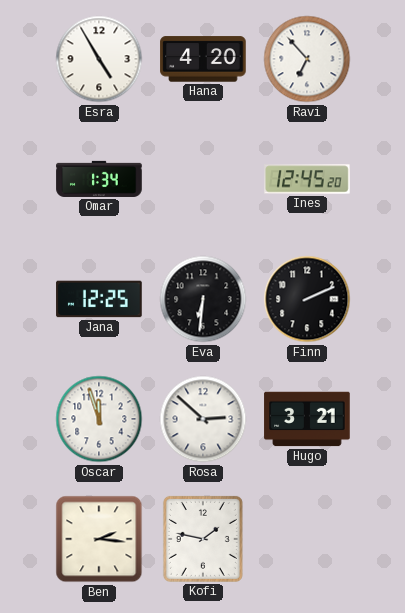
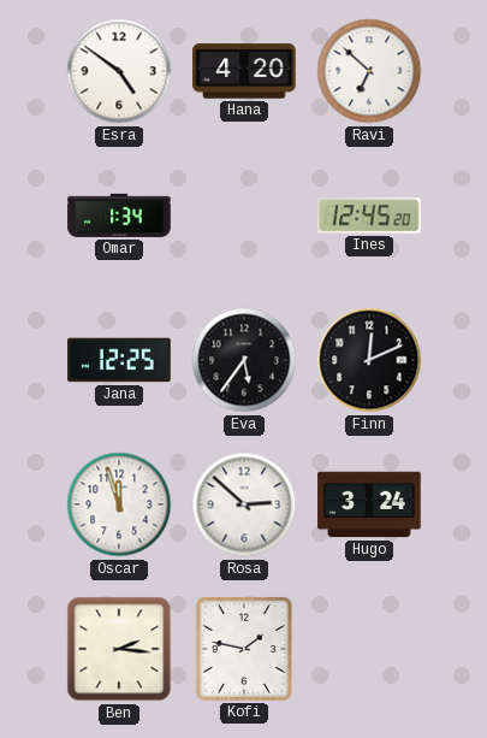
Esra: 4:55 -> 4:51
Ravi: 6:53 -> 6:52
Eva: 6:31 -> 5:36
Finn: 2:11 -> 12:11
Hugo: 3:21 -> 3:24
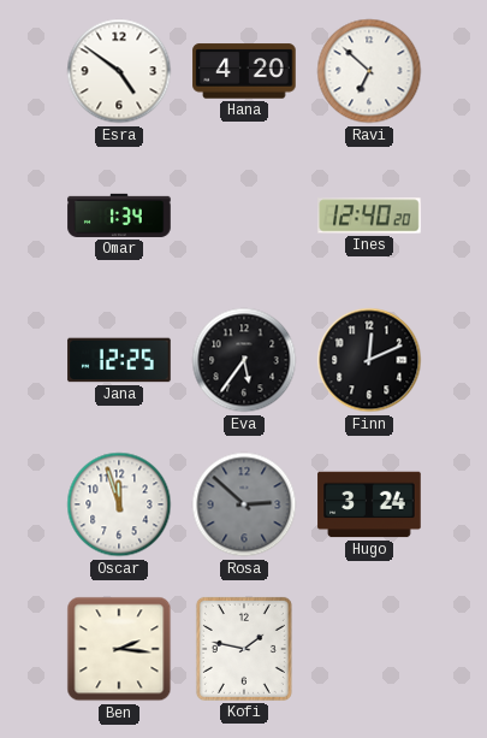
Ines: 12:45 -> 12:40
Rosa dial: white -> grey
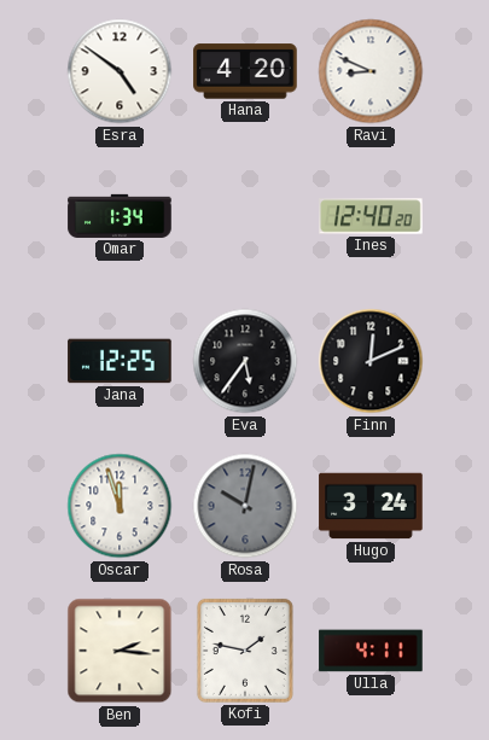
Ravi: 6:52 -> 8:49
Rosa: 2:52 -> 10:02
Ulla: none -> 4:11
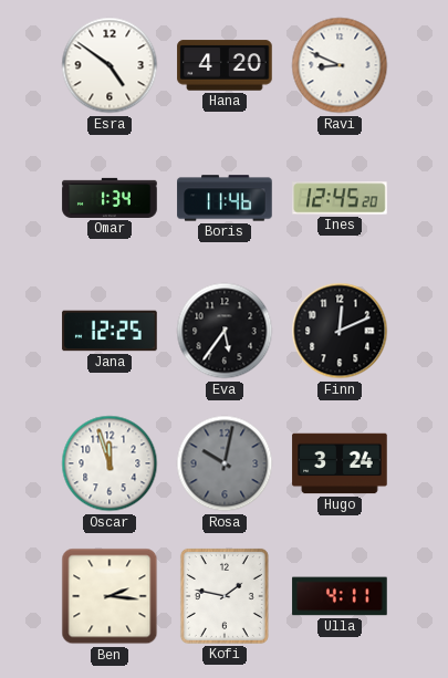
Boris: none -> 11:46
Ines: 12:40 -> 12:45
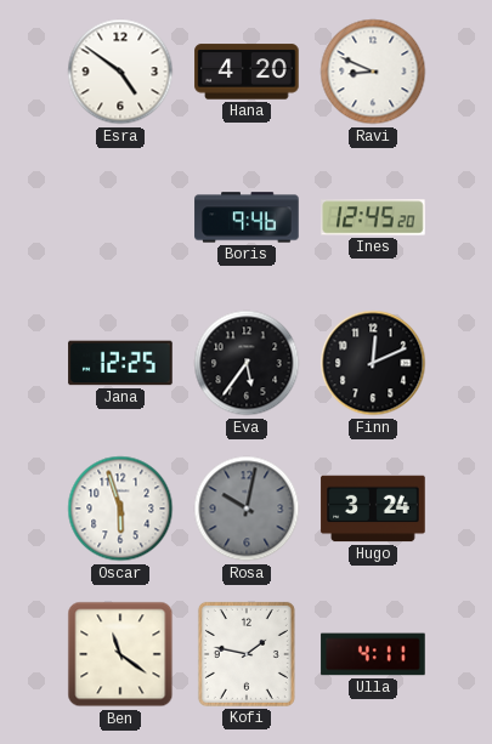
Omar: 1:34 -> none
Boris: 11:46 -> 9:46
Oscar: 11:57 -> 5:57
Ben: 2:16 -> 11:21
